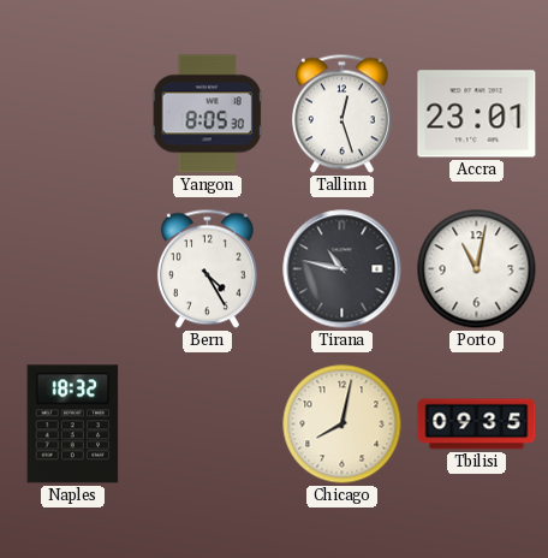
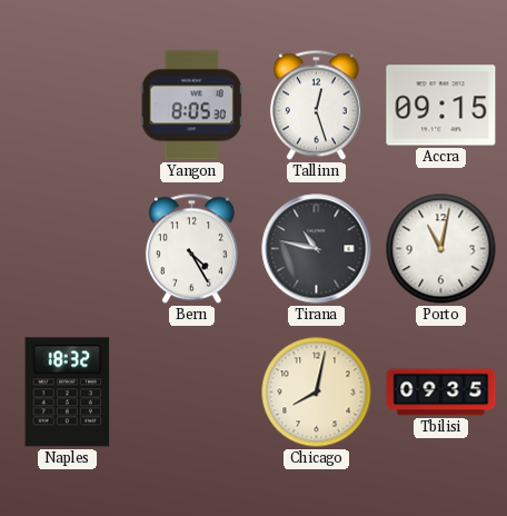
Accra: 23:01 -> 09:15
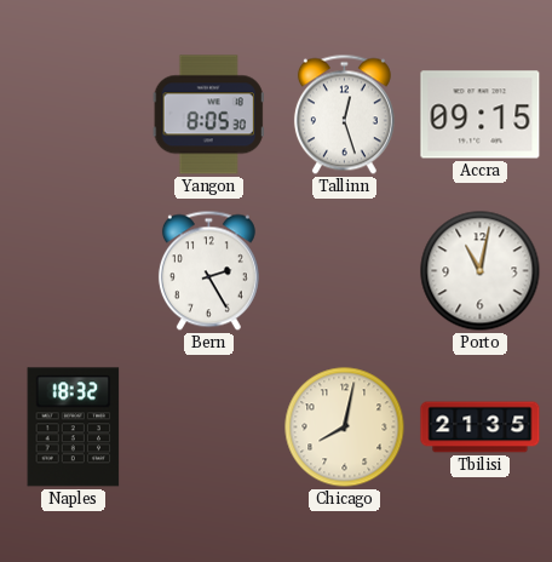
Bern: 4:25 -> 2:25
Tirana: 10:47 -> none
Tbilisi: 09:35 -> 21:35
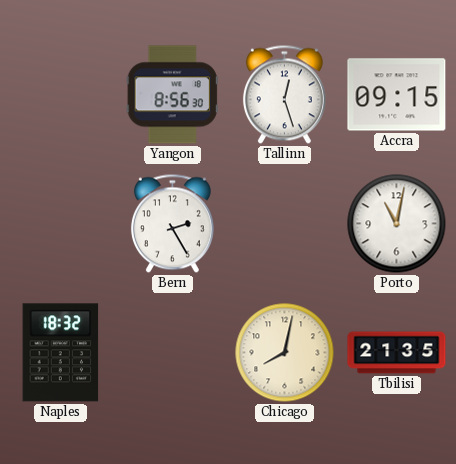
Yangon: 8:05 -> 8:56
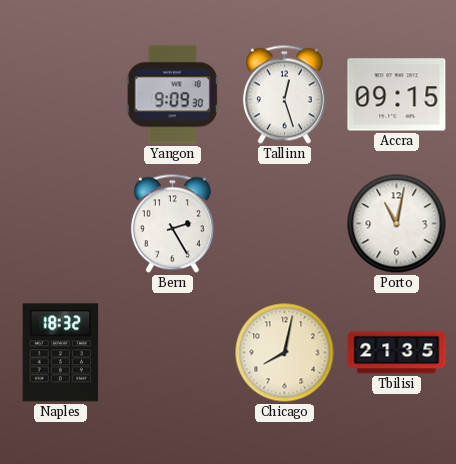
Yangon: 8:56 -> 9:09
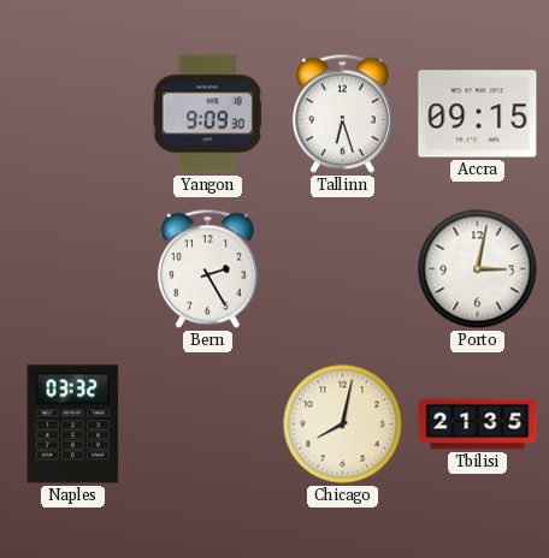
Tallinn: 12:27 -> 6:27
Porto: 11:02 -> 3:02
Naples: 18:32 -> 03:32
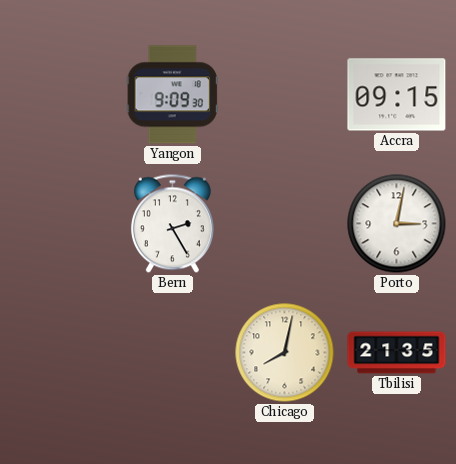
Tallinn: 6:27 -> none
Naples: 03:32 -> none
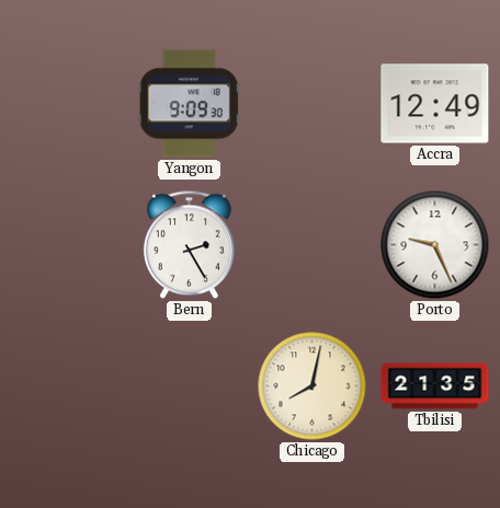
Accra: 09:15 -> 12:49
Porto: 3:02 -> 9:26
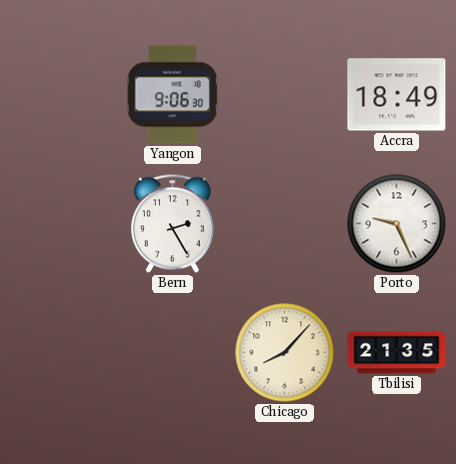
Yangon: 9:09 -> 9:06
Accra: 12:49 -> 18:49
Chicago: 8:02 -> 8:07
